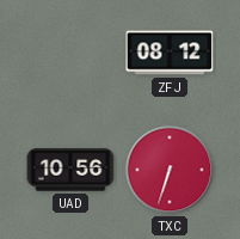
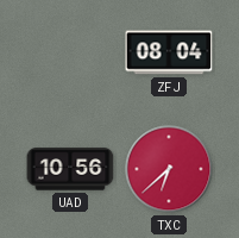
ZFJ: 08:12 -> 08:04
TXC: 6:33 -> 6:38
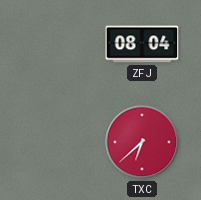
UAD: 10:56 -> none
